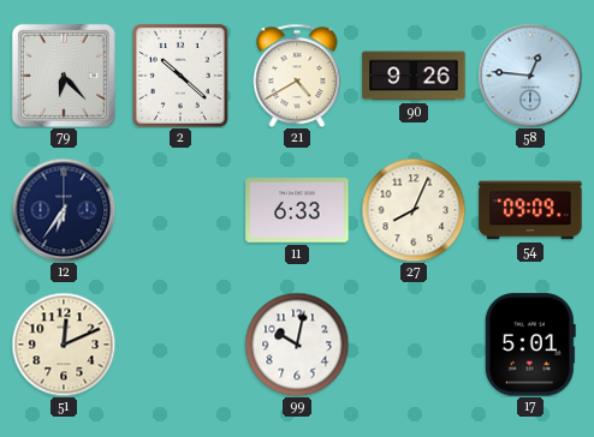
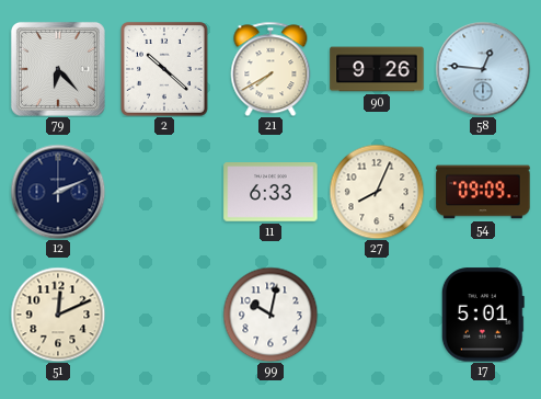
21: 4:40 -> 7:40
12: 6:36 -> 2:11
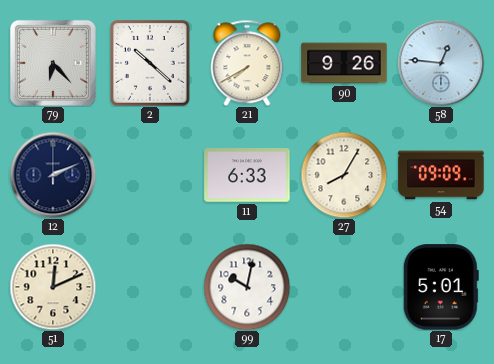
27: 8:04 -> 8:05
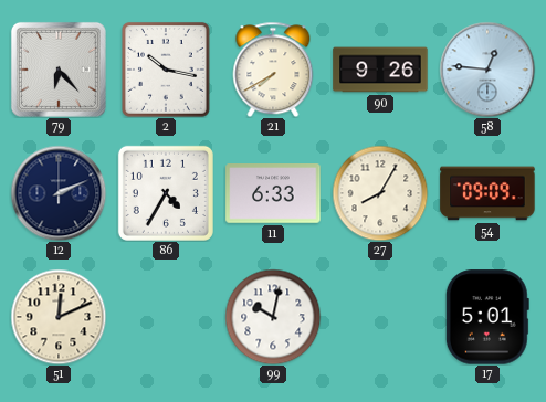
2: 10:22 -> 10:17
86: none -> 4:35
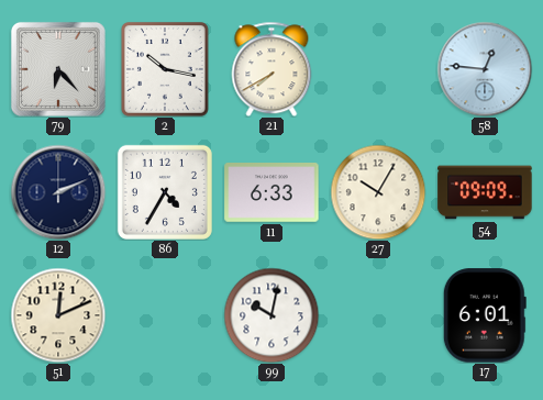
90: 9:26 -> none
27: 8:05 -> 10:05
17: 5:01 -> 6:01
